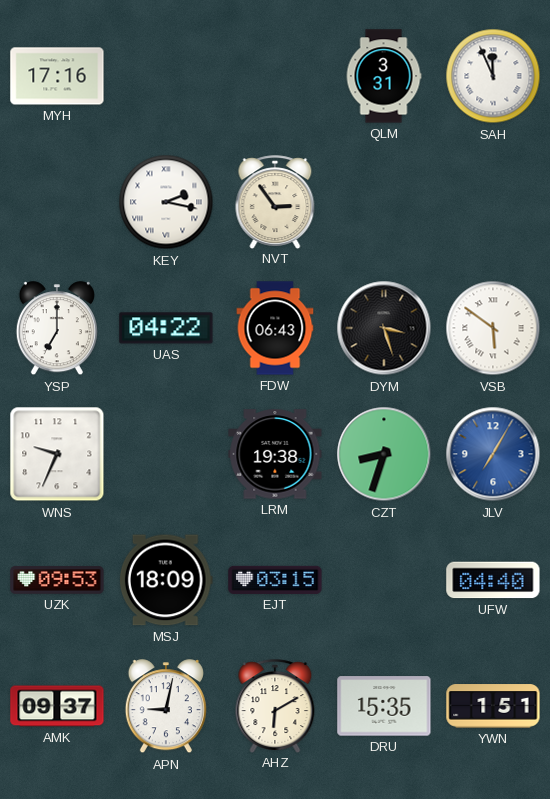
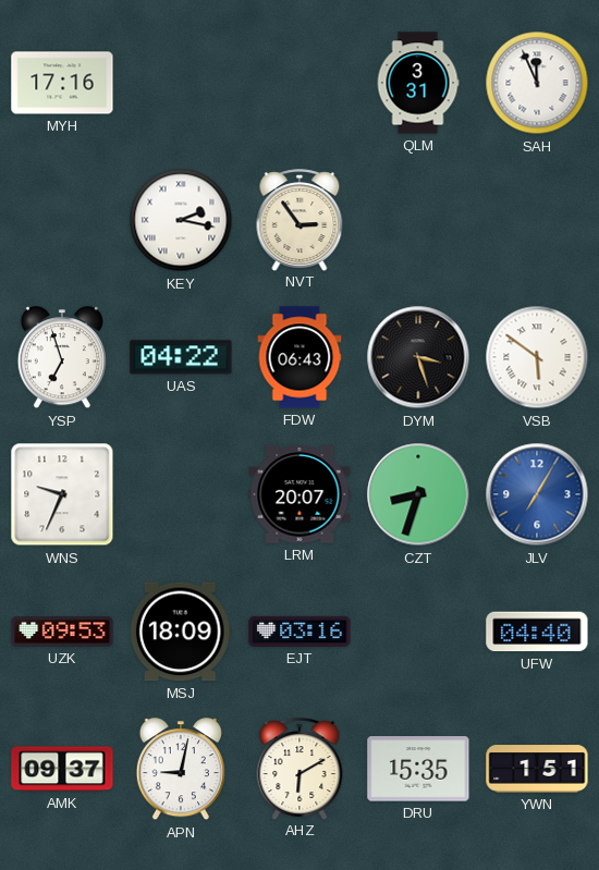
YSP: 7:00 -> 6:57
LRM: 19:38 -> 20:07
EJT: 03:15 -> 03:16
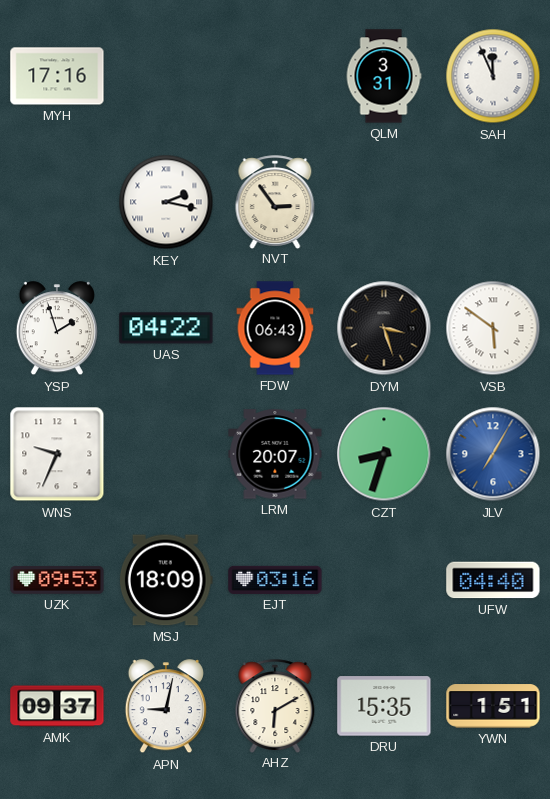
YSP: 6:57 -> 1:57
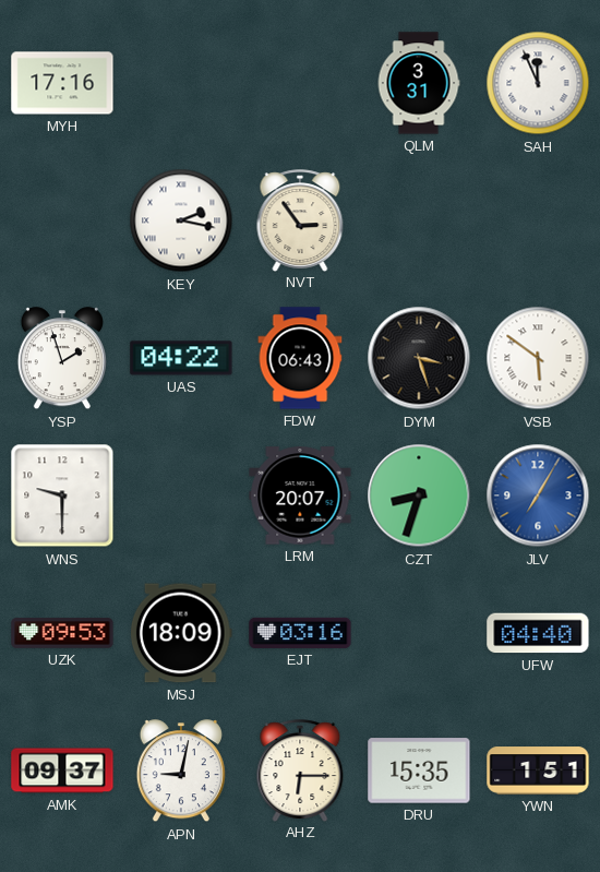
WNS: 9:34 -> 9:30
AHZ: 6:10 -> 6:15
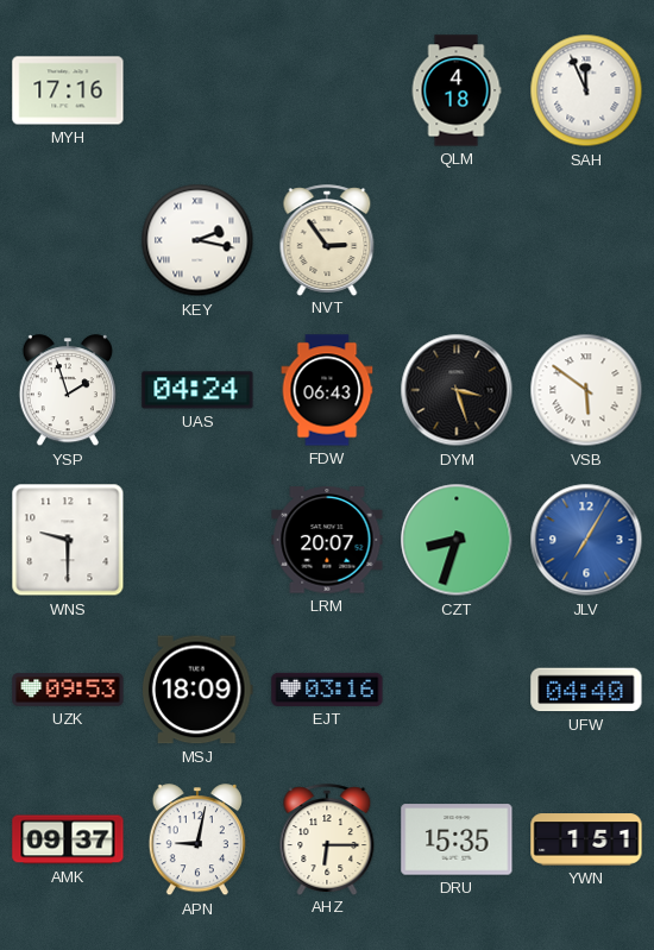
QLM: 3:31 -> 4:18
UAS: 04:22 -> 04:24
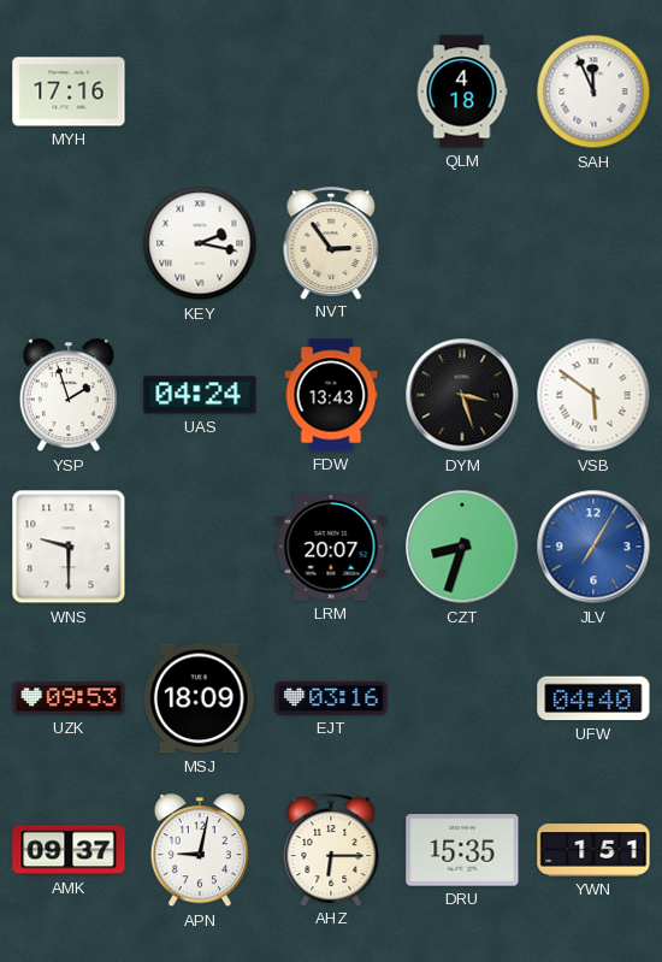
FDW: 06:43 -> 13:43
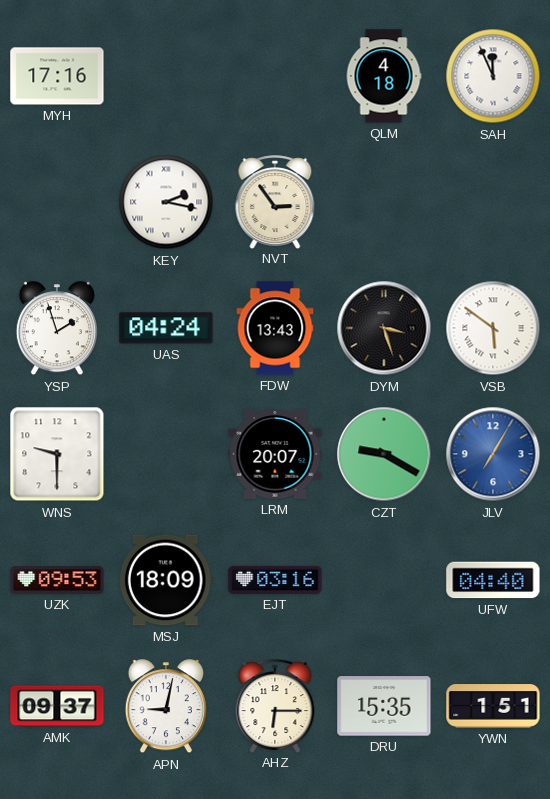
CZT: 8:33 -> 9:20
